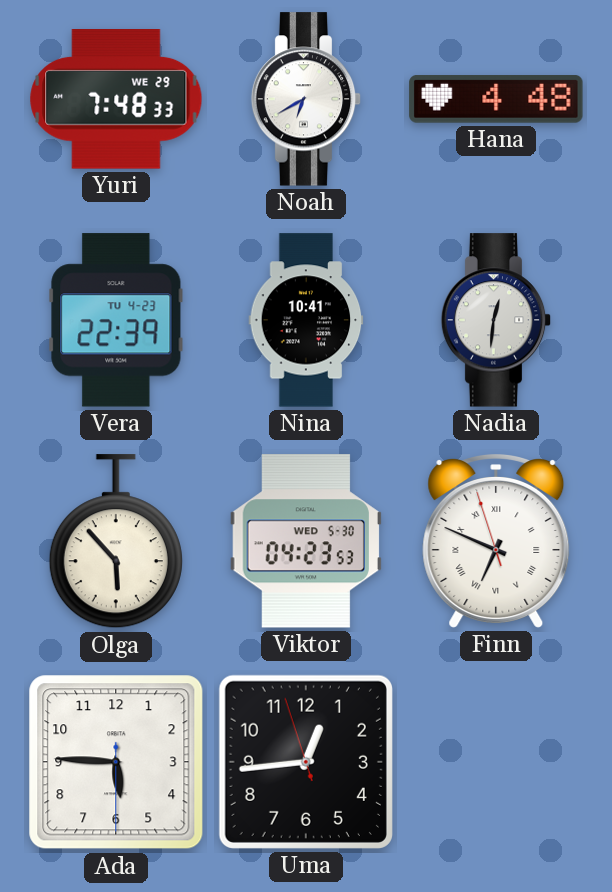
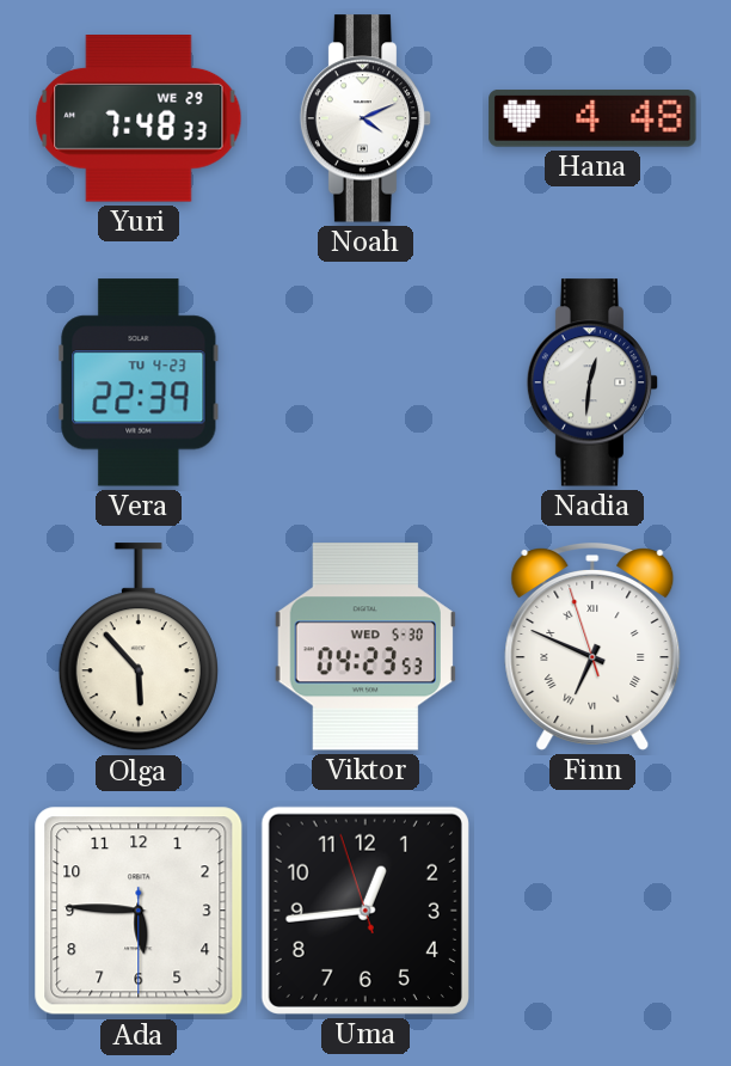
Noah: 6:40 -> 4:11
Nina: 10:41 -> none
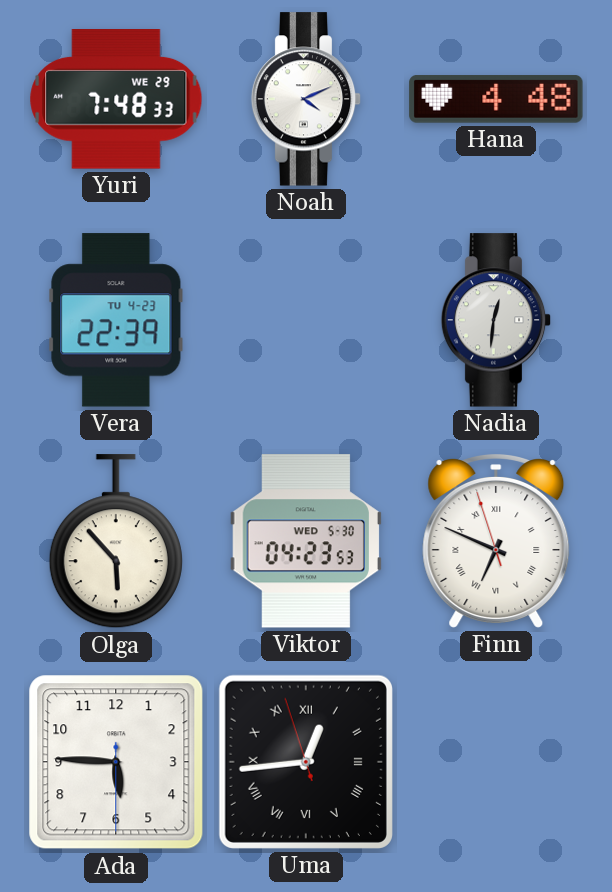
Uma numerals: Arabic -> Roman
